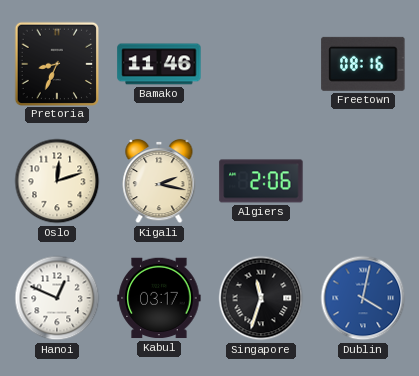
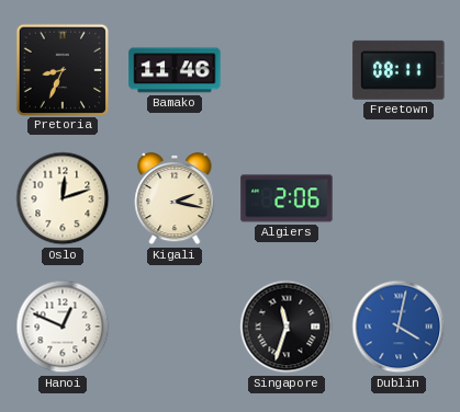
Freetown: 08:16 -> 08:11
Kabul: 03:17 -> none
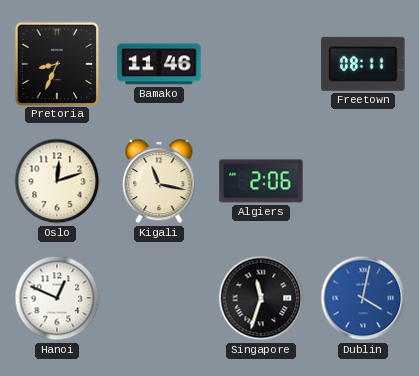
Kigali: 2:17 -> 11:17
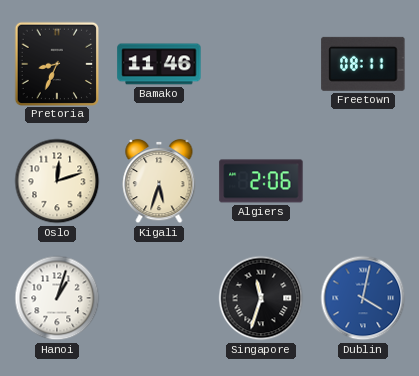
Kigali: 11:17 -> 5:33
Hanoi: 12:49 -> 1:03
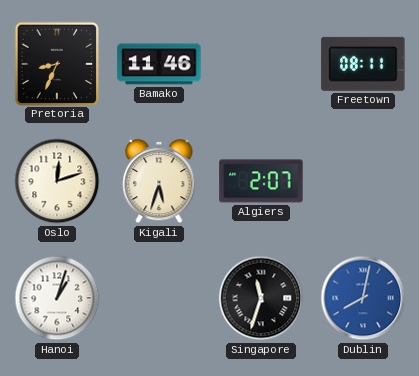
Algiers: 2:06 -> 2:07
Dublin: 4:02 -> 8:02
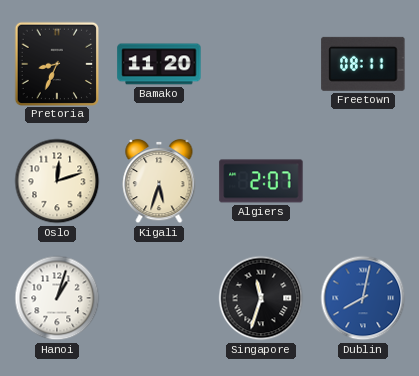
Bamako: 11:46 -> 11:20
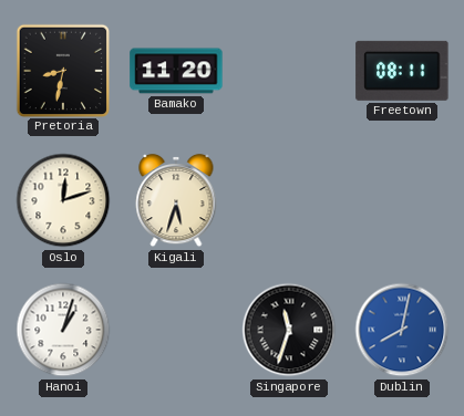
Pretoria: 8:34 -> 8:32
Algiers: 2:07 -> none
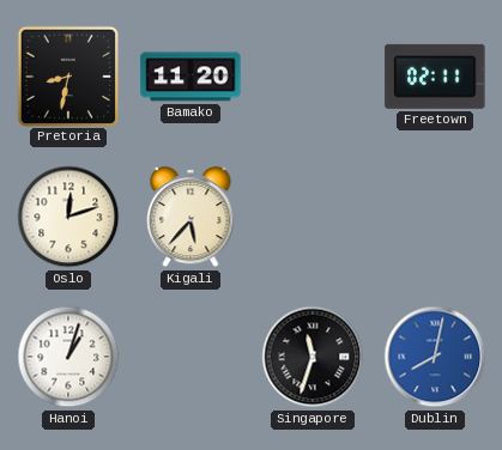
Freetown: 08:11 -> 02:11
Kigali: 5:33 -> 5:37
